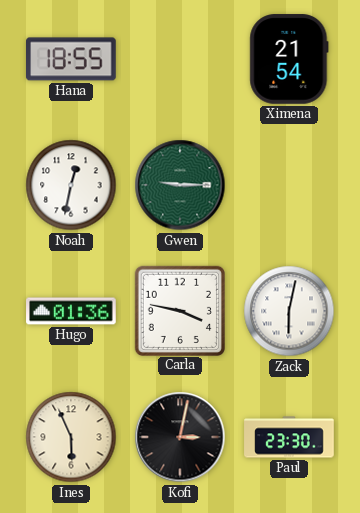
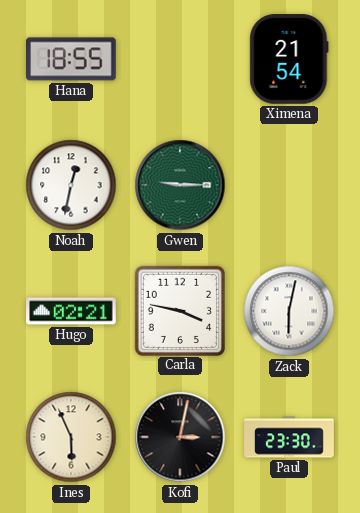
Hugo: 01:36 -> 02:21
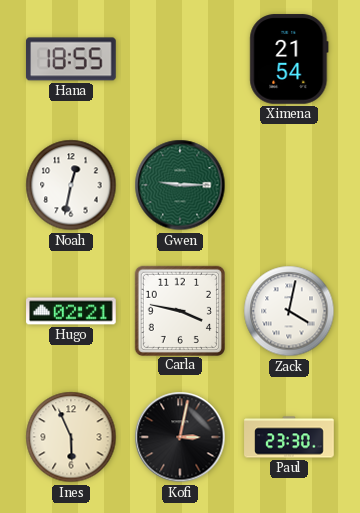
Zack: 6:02 -> 4:02
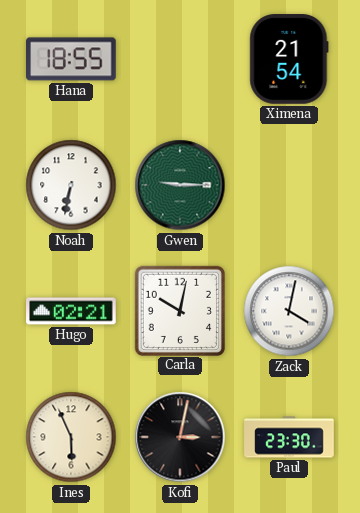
Noah: 12:32 -> 6:32
Carla: 3:47 -> 10:02
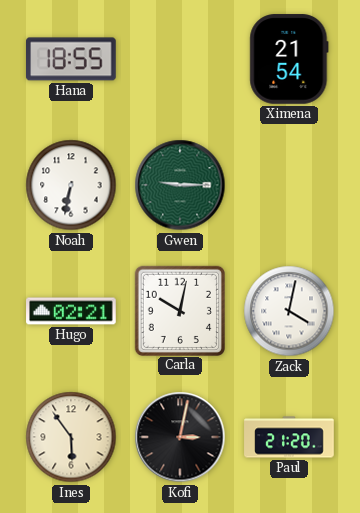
Ines: 5:56 -> 5:54
Paul: 23:30 -> 21:20
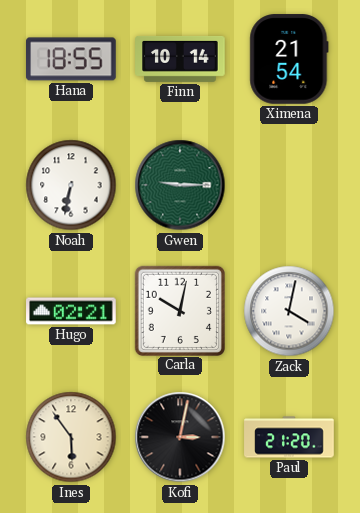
Finn: none -> 10:14
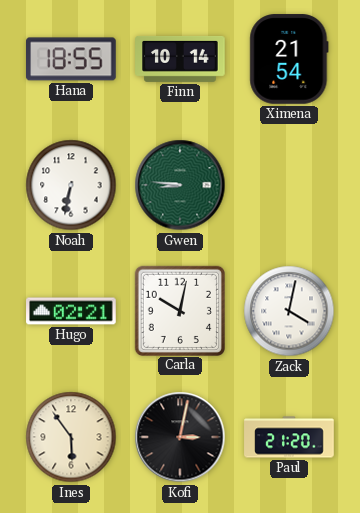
Gwen: 9:15 -> 8:46
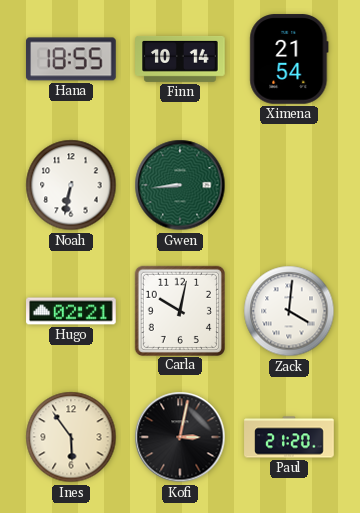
Gwen: 8:46 -> 8:44
Zack: 4:02 -> 4:01
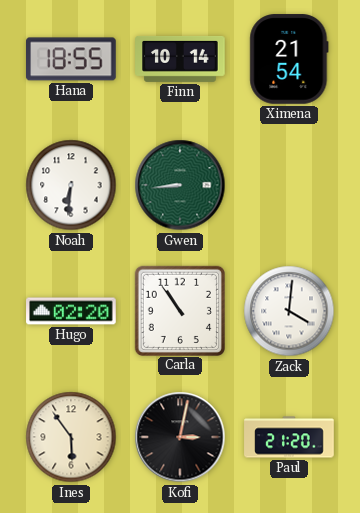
Noah: 6:32 -> 6:31
Hugo: 02:21 -> 02:20
Carla: 10:02 -> 10:54
